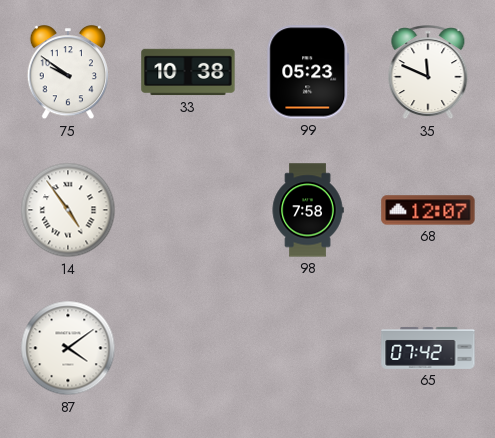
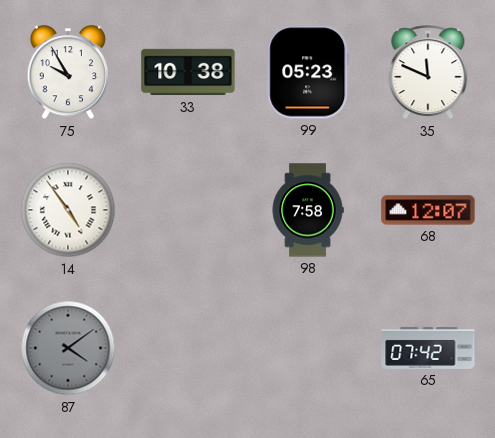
75: 9:51 -> 9:55
87 dial: white -> grey
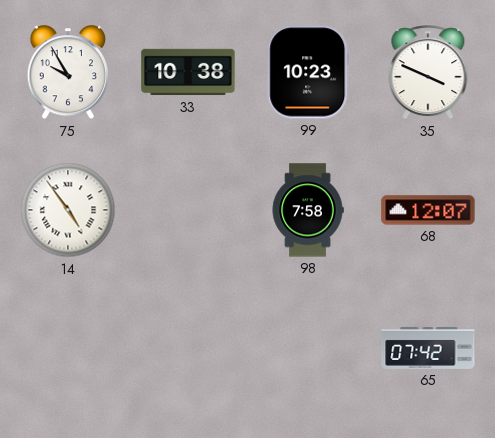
99: 05:23 -> 10:23
35: 11:49 -> 3:49
87: 4:09 -> none
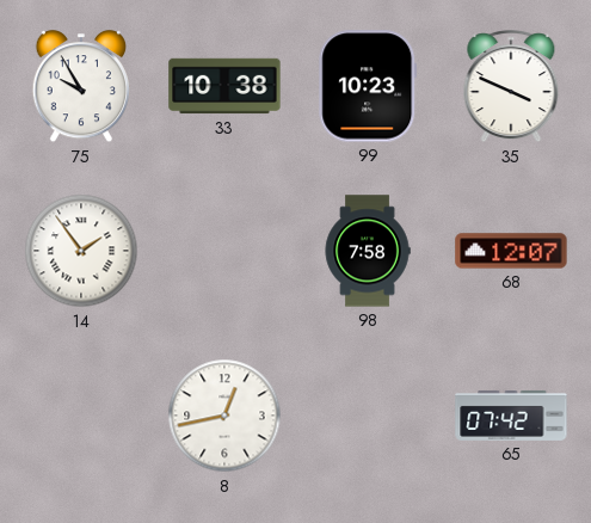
14: 4:54 -> 1:54
8: none -> 12:43
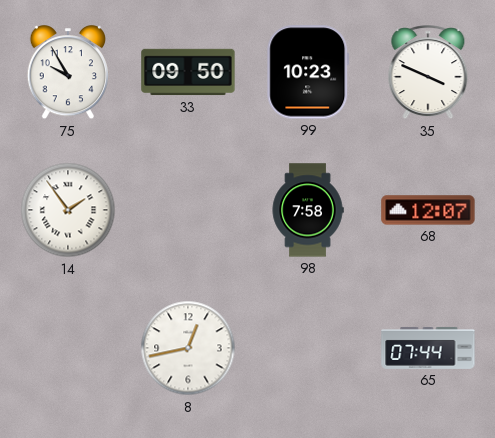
33: 10:38 -> 09:50
65: 07:42 -> 07:44
